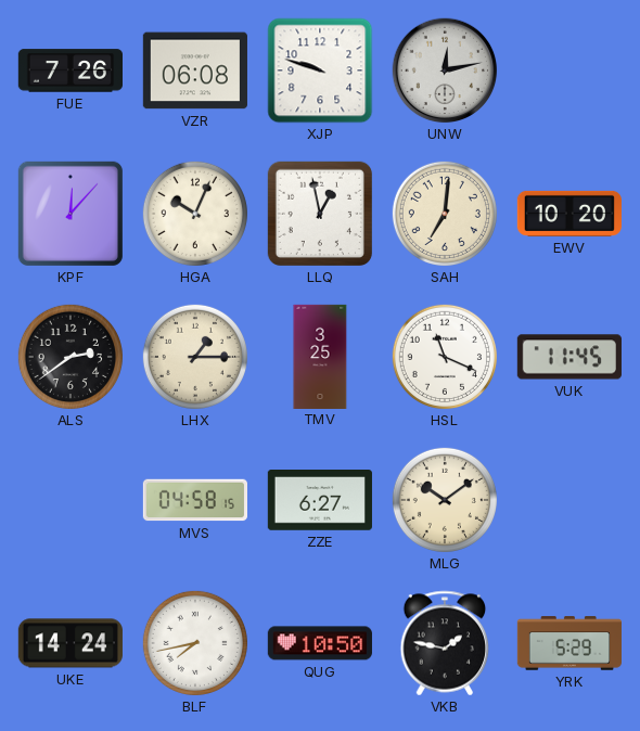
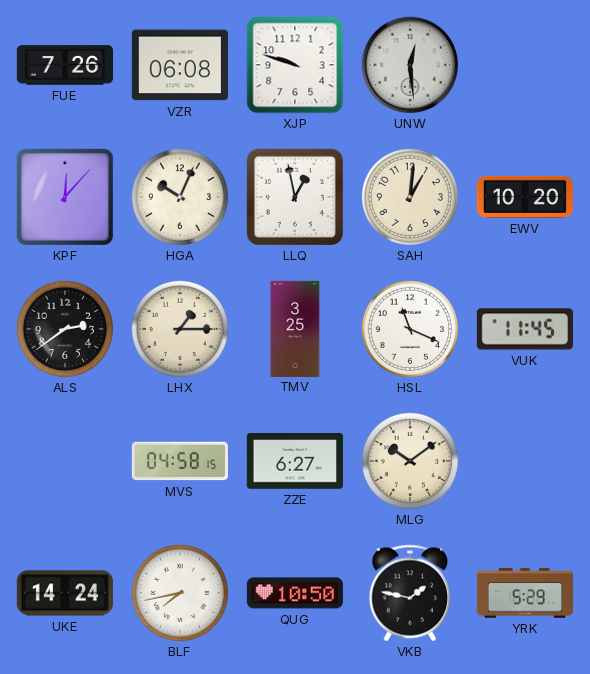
UNW: 12:13 -> 12:29
SAH: 7:01 -> 1:01
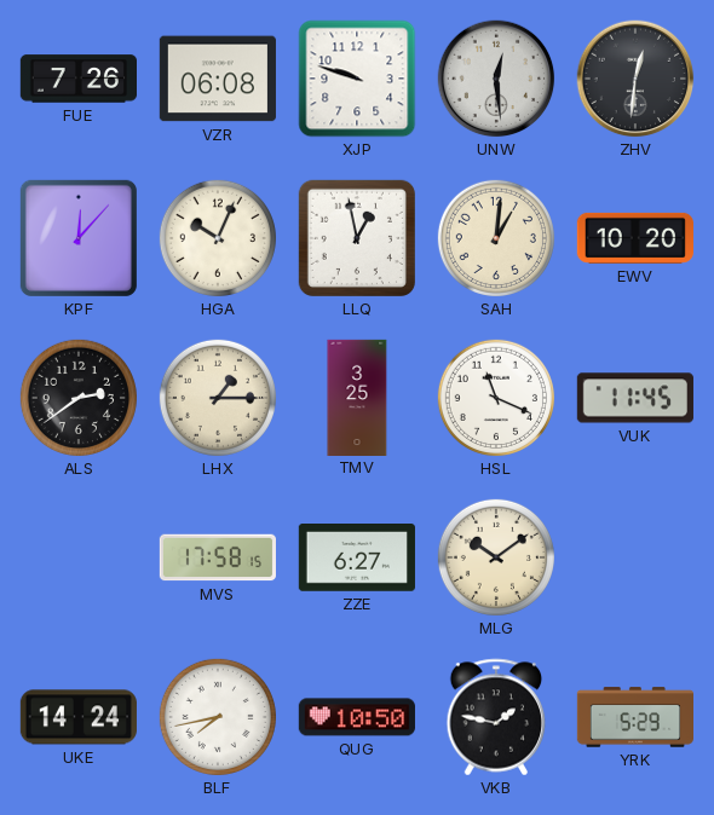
ZHV: none -> 12:31
MVS: 04:58 -> 17:58
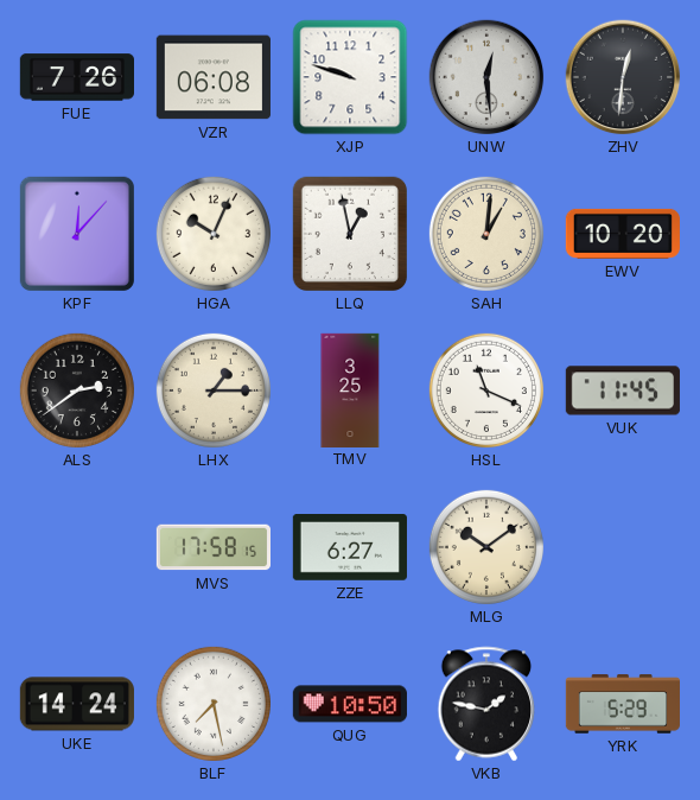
BLF: 7:43 -> 7:28
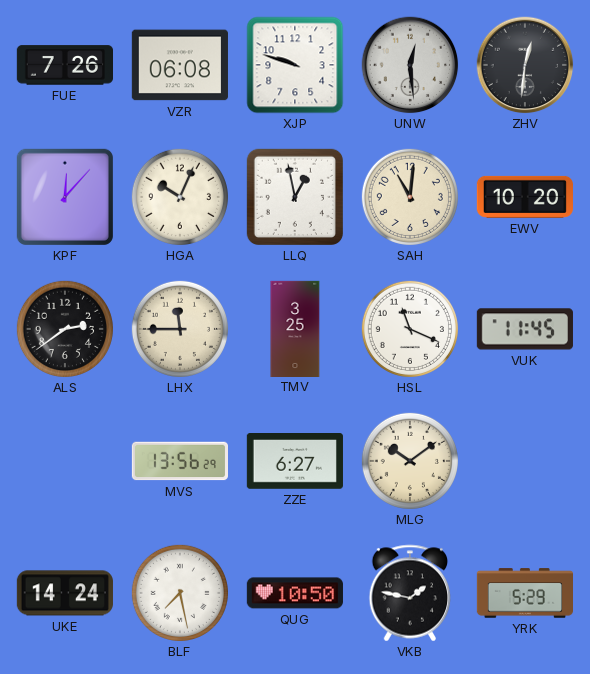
SAH: 1:01 -> 11:01
LHX: 1:15 -> 11:45
MVS: 17:58 -> 13:56
